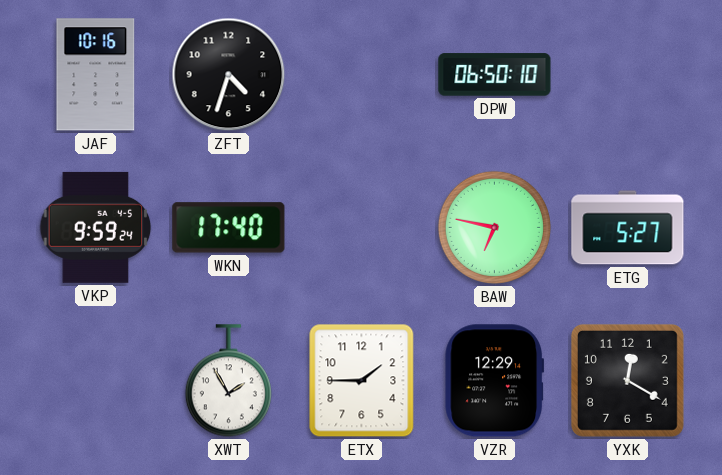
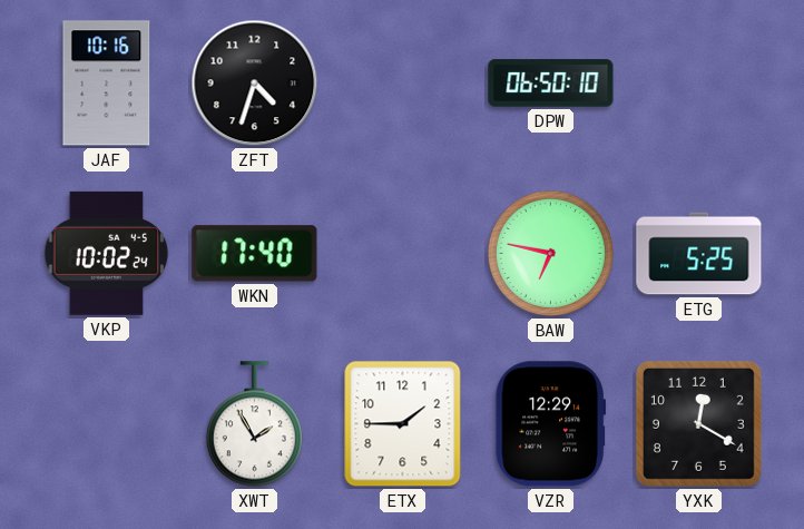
VKP: 9:59 -> 10:02
ETG: 5:27 -> 5:25
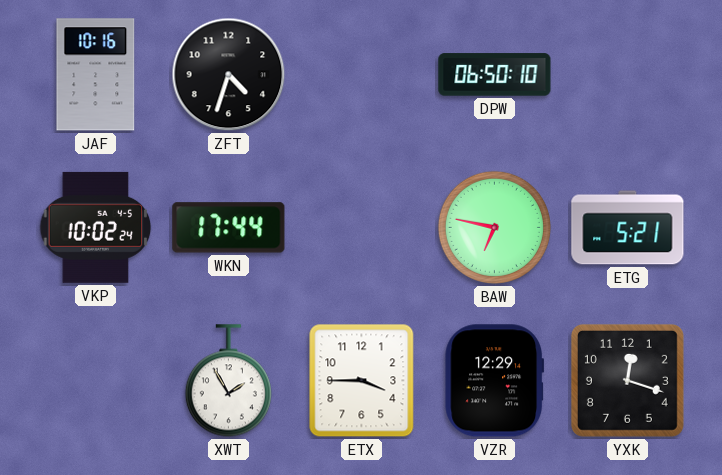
WKN: 17:40 -> 17:44
ETG: 5:25 -> 5:21
ETX: 1:45 -> 3:45
YXK: 12:20 -> 12:18
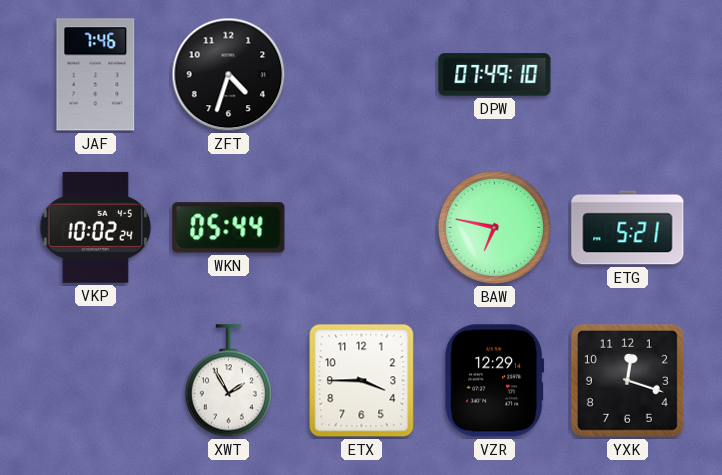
JAF: 10:16 -> 7:46
DPW: 06:50 -> 07:49
WKN: 17:44 -> 05:44
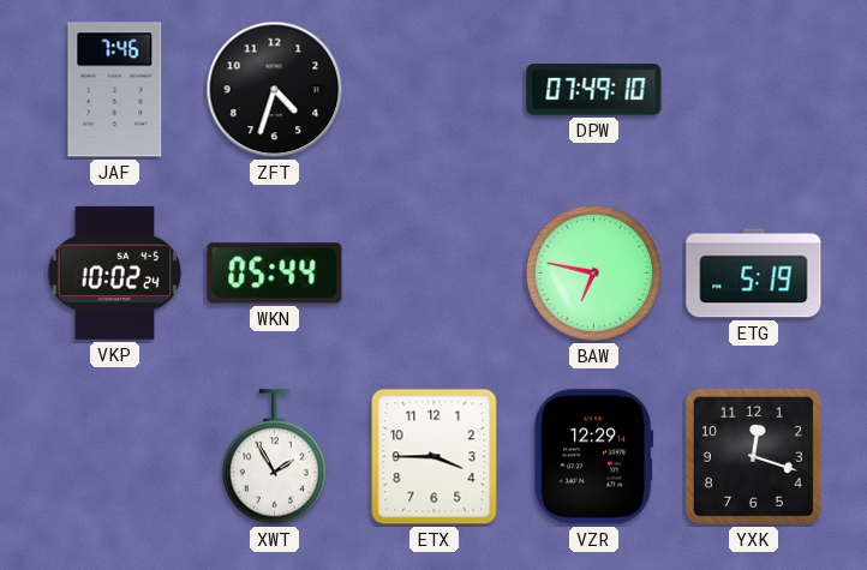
ETG: 5:21 -> 5:19
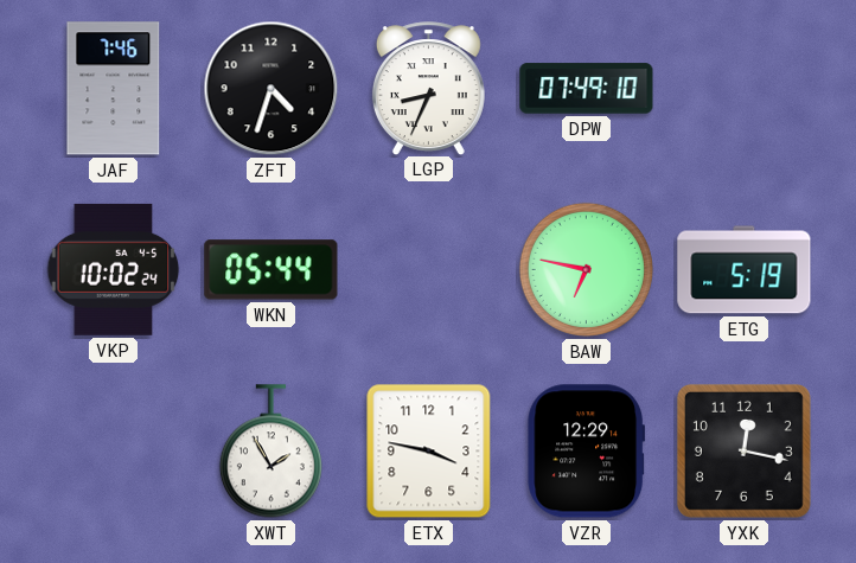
LGP: none -> 8:34
ETX: 3:45 -> 3:47
YXK: 12:18 -> 12:17
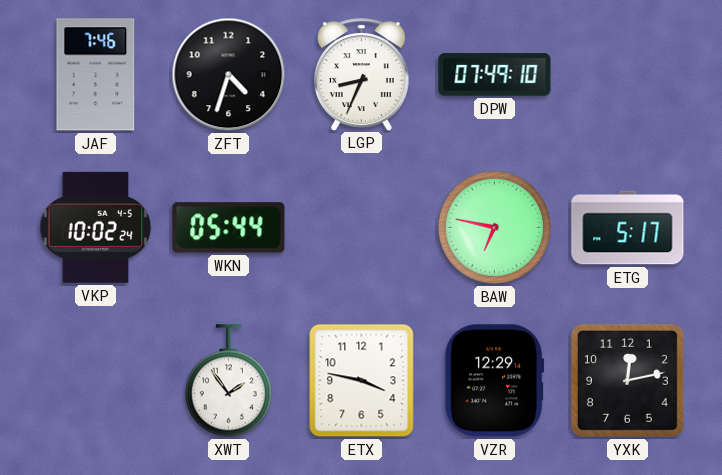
ETG: 5:19 -> 5:17
XWT: 1:55 -> 1:54
YXK: 12:17 -> 12:13
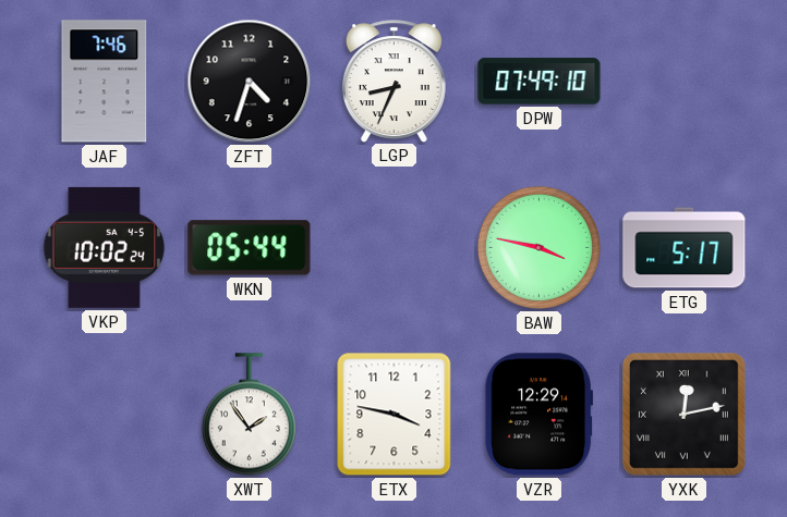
BAW: 6:47 -> 3:47
YXK numerals: Arabic -> Roman
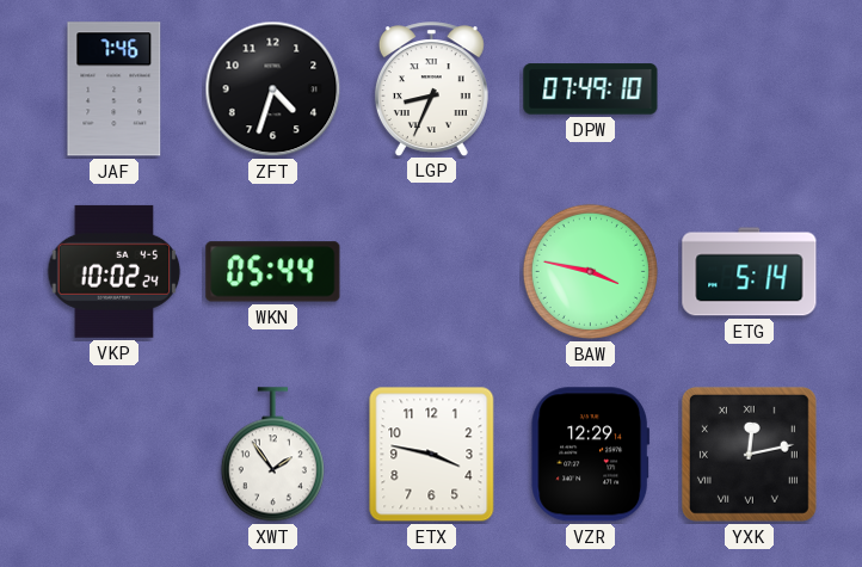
ETG: 5:17 -> 5:14
